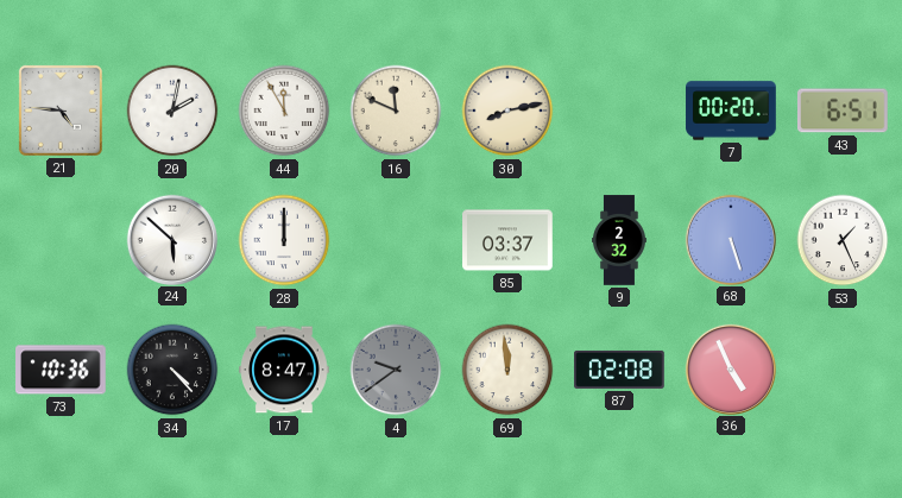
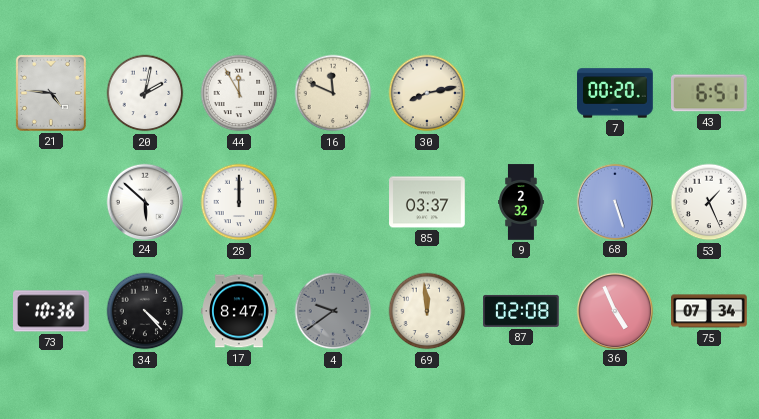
75: none -> 07:34
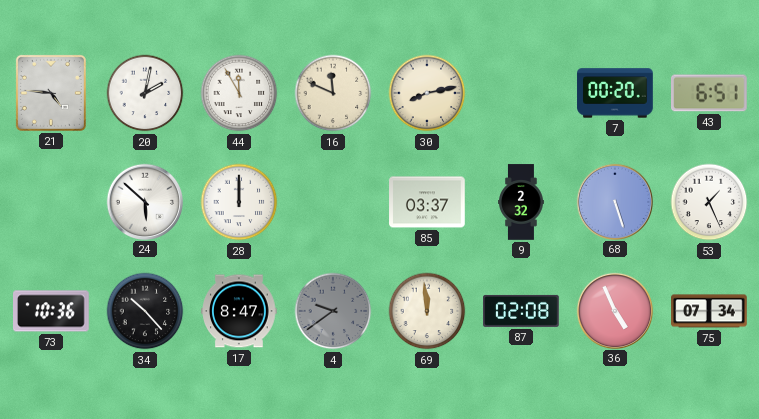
34: 4:23 -> 10:23
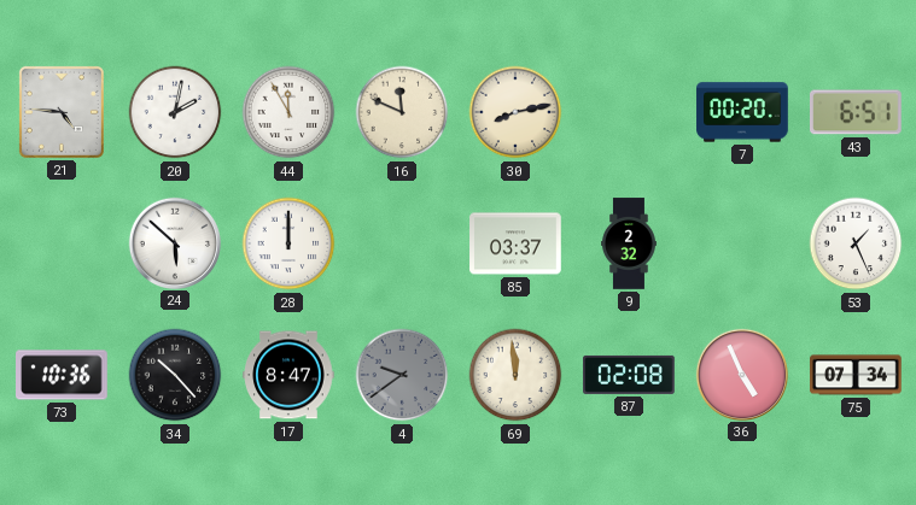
68: 5:27 -> none
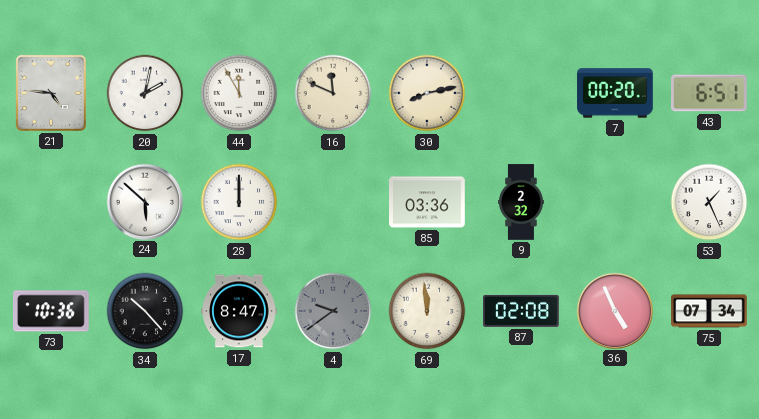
85: 03:37 -> 03:36
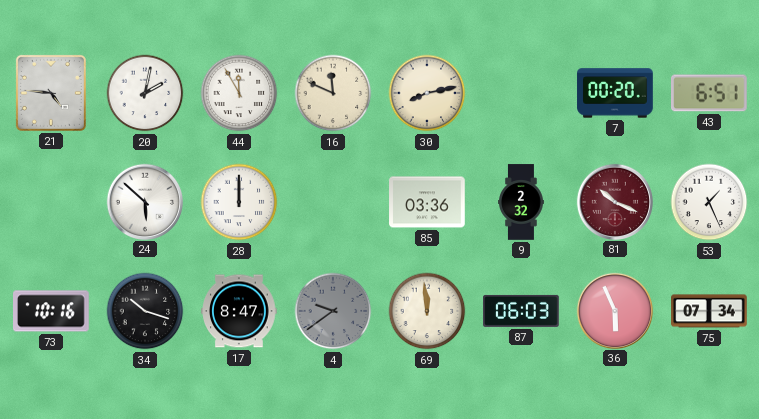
81: none -> 10:19
73: 10:36 -> 10:16
34: 10:23 -> 10:18
87: 02:08 -> 06:03
36: 4:56 -> 5:56
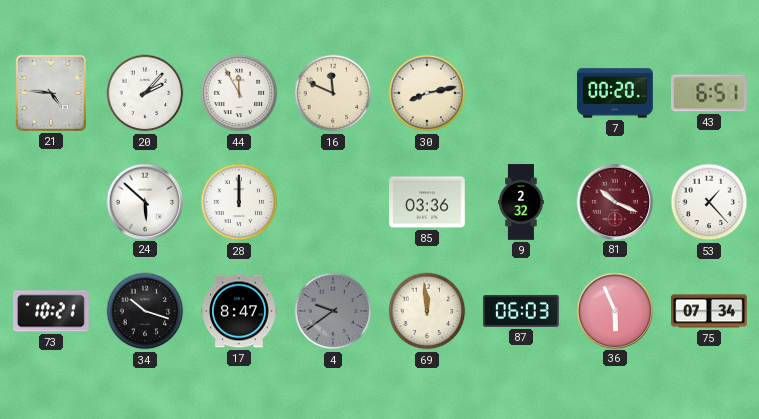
20: 2:02 -> 2:07
53: 1:26 -> 1:23
73: 10:16 -> 10:21
